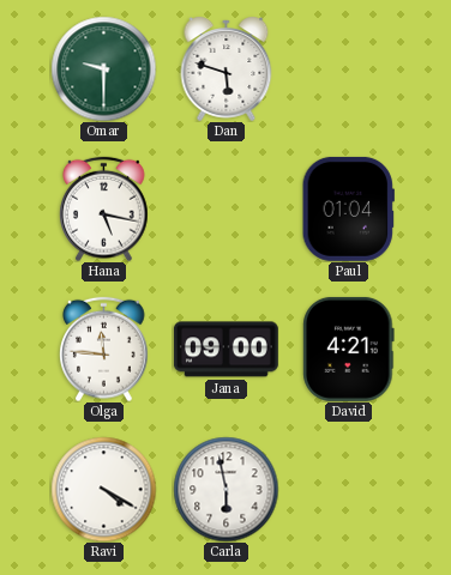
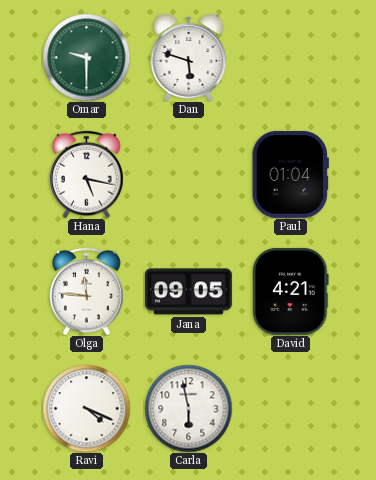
Jana: 09:00 -> 09:05
Ravi: 4:20 -> 4:19
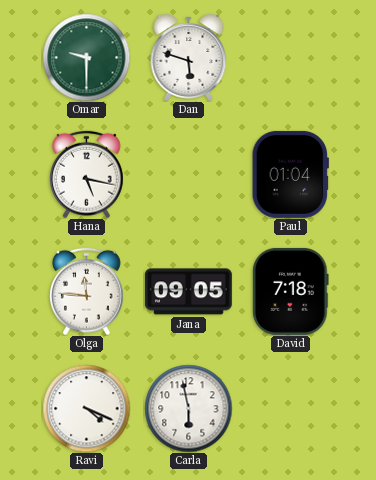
David: 4:21 -> 7:18
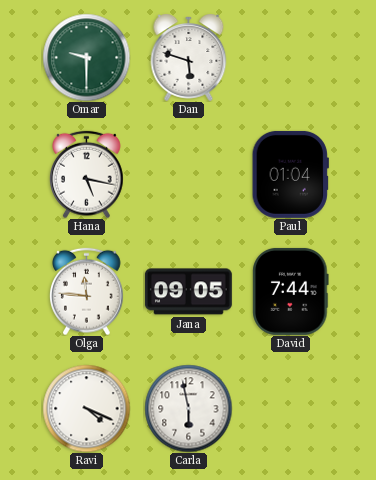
David: 7:18 -> 7:44
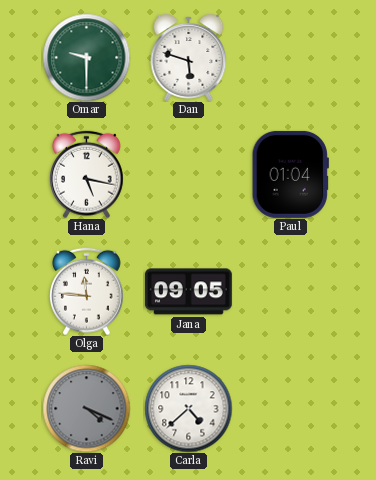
David: 7:44 -> none
Ravi dial: white -> grey
Carla: 5:58 -> 4:38
